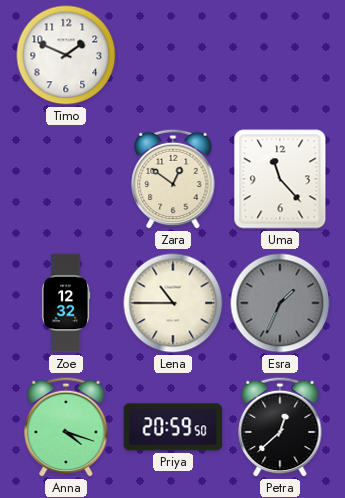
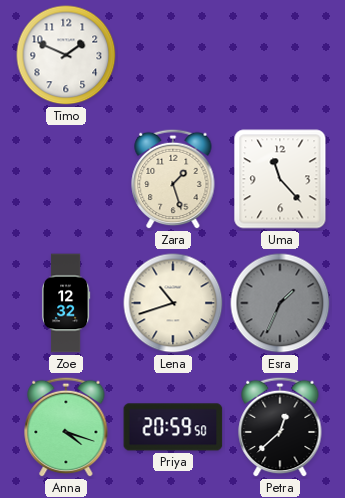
Zara: 12:51 -> 1:27
Lena: 10:45 -> 10:42
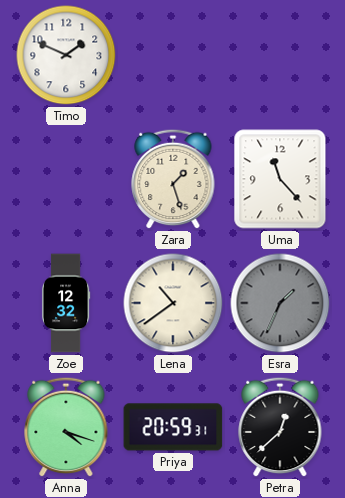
Lena: 10:42 -> 10:39
Priya: 20:59:50 -> 20:59:31
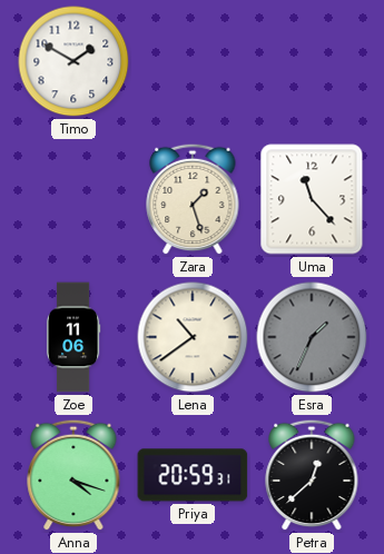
Timo: 1:49 -> 1:50
Zoe: 12:32 -> 11:06
